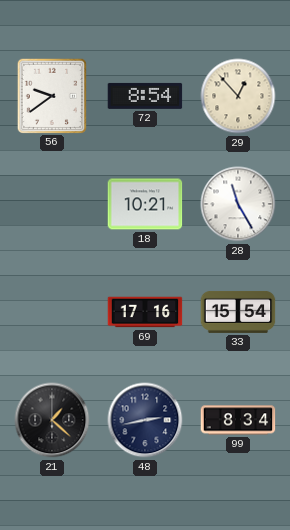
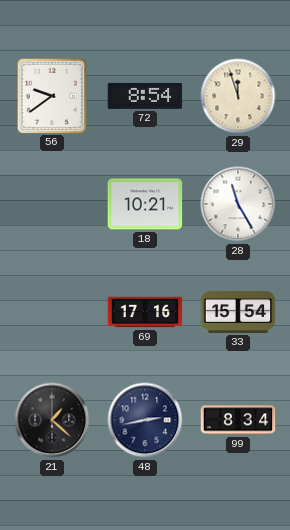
29: 12:53 -> 11:57
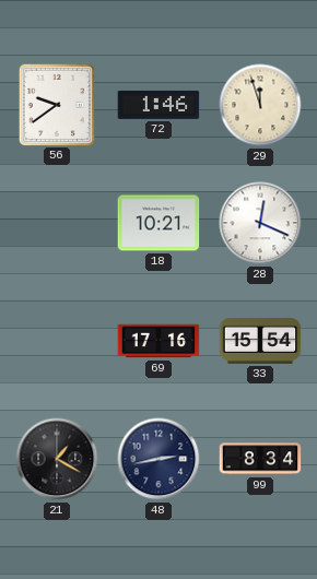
72: 8:54 -> 1:46
28: 11:25 -> 12:19
21: 1:22 -> 1:20
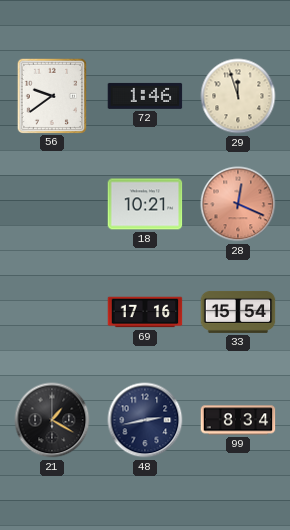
28 dial: white -> salmon
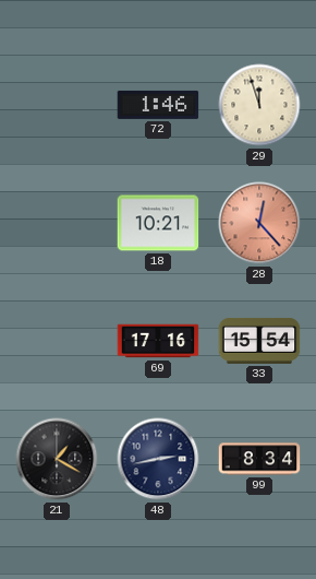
56: 9:39 -> none
28: 12:19 -> 12:23
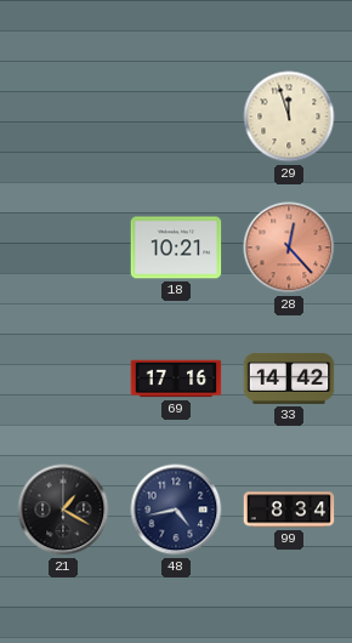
72: 1:46 -> none
33: 15:54 -> 14:42
48: 2:43 -> 4:43
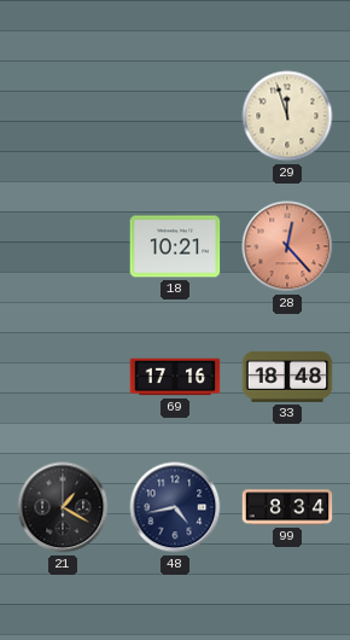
33: 14:42 -> 18:48
